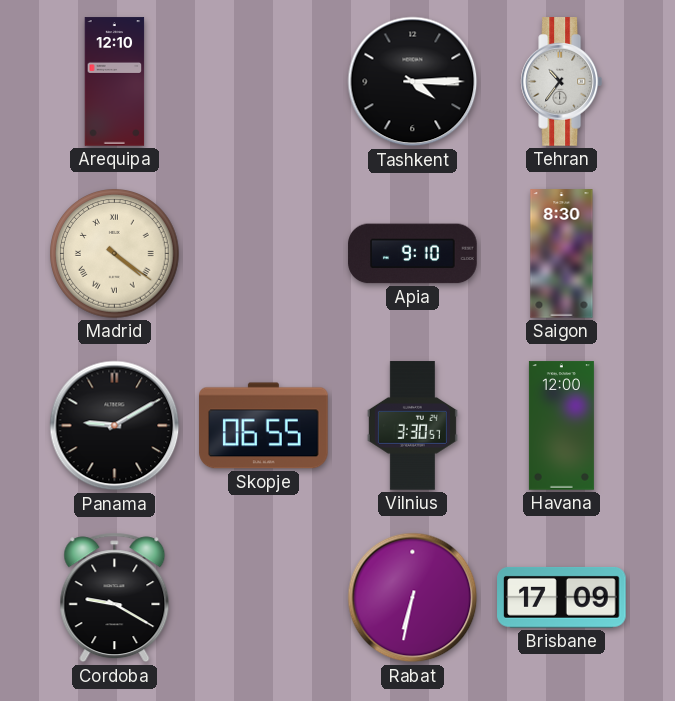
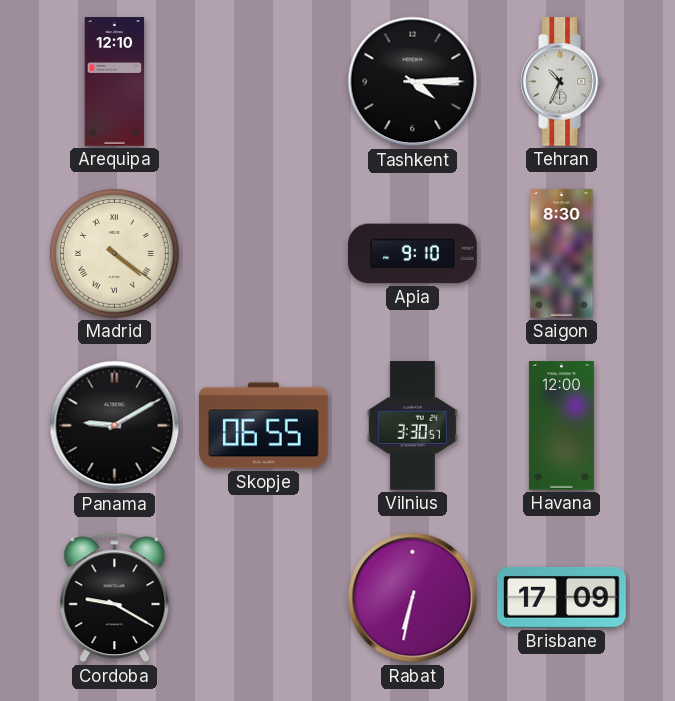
Tehran: 10:36 -> 10:34
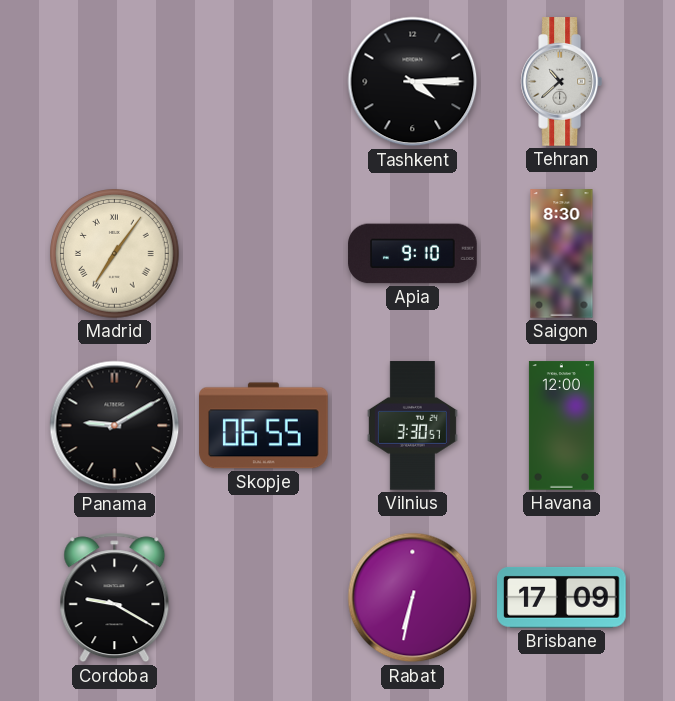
Arequipa: 12:10 -> none
Tehran: 10:34 -> 10:38
Madrid: 4:21 -> 7:06
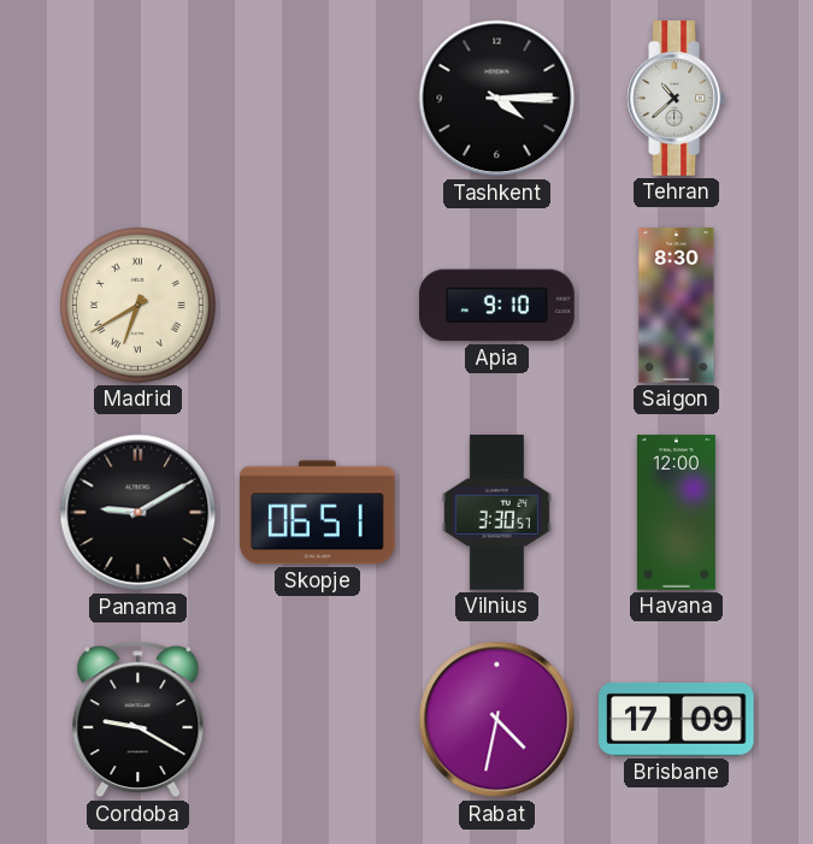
Madrid: 7:06 -> 6:40
Skopje: 06:55 -> 06:51
Rabat: 6:32 -> 4:32
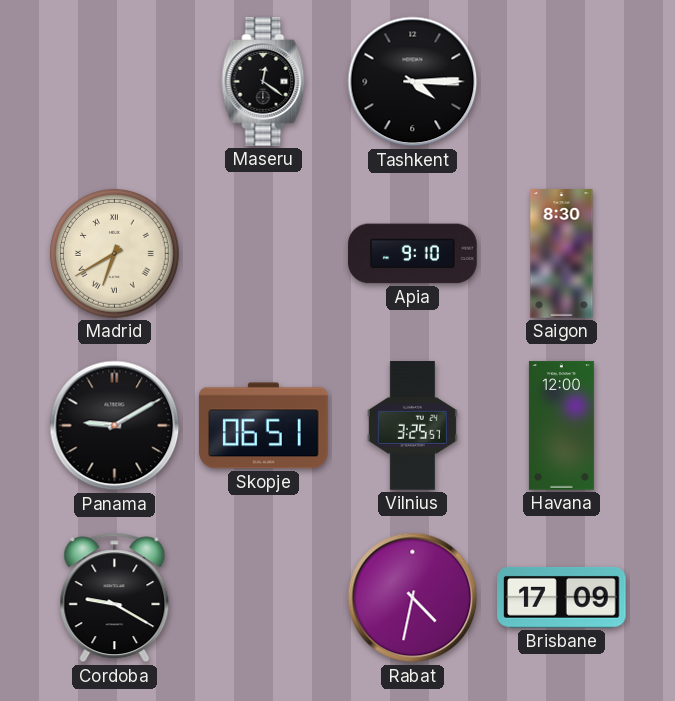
Maseru: none -> 12:21
Tehran: 10:38 -> none
Vilnius: 3:30 -> 3:25
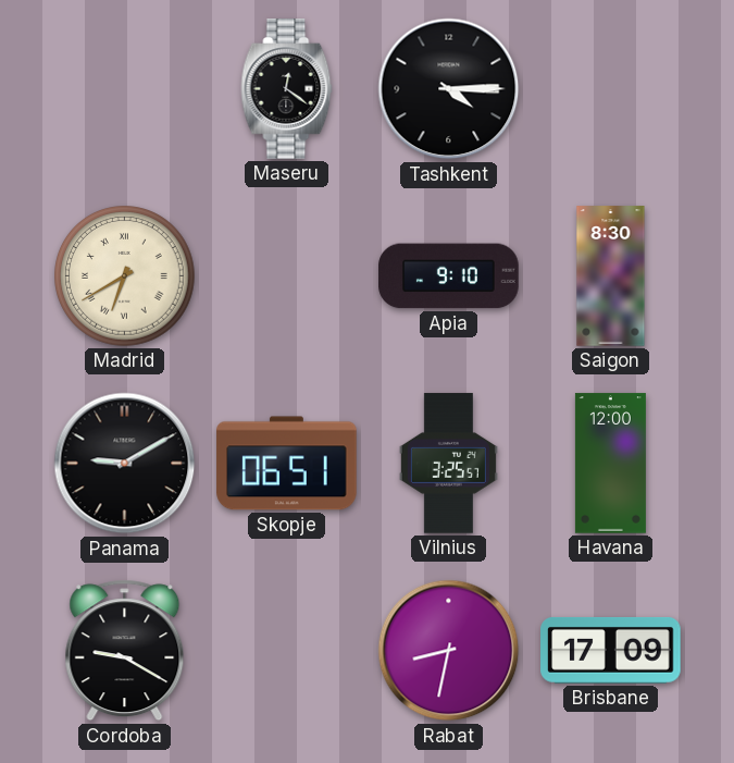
Rabat: 4:32 -> 8:32
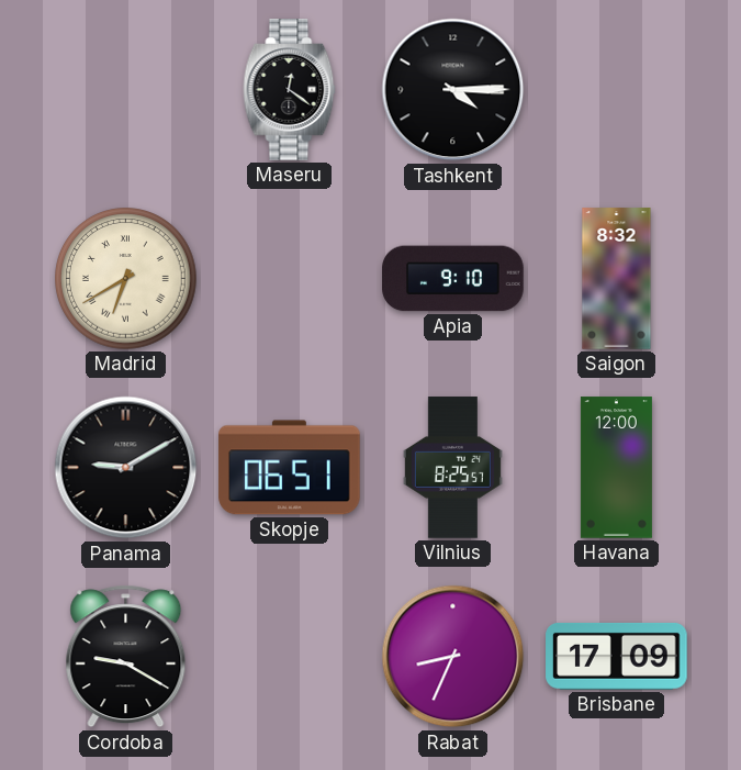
Saigon: 8:30 -> 8:32
Vilnius: 3:25 -> 8:25
Rabat: 8:32 -> 8:34
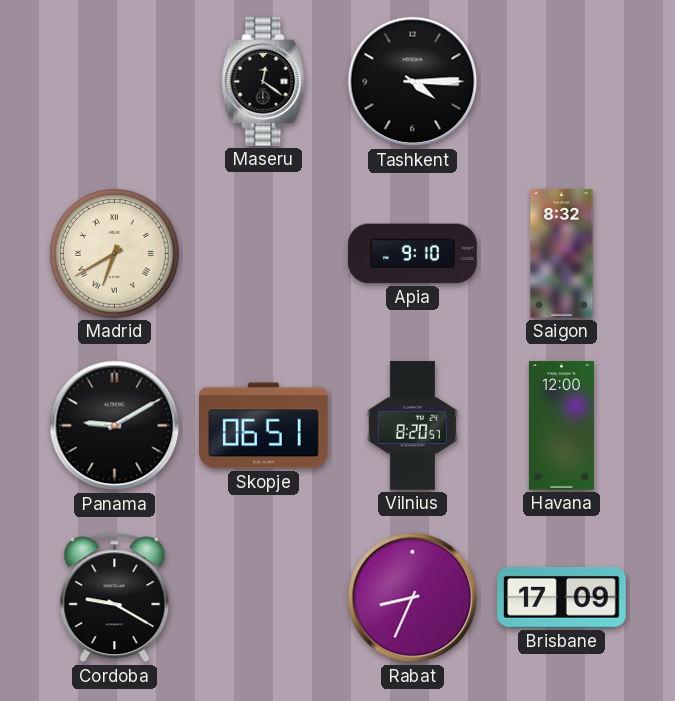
Vilnius: 8:25 -> 8:20
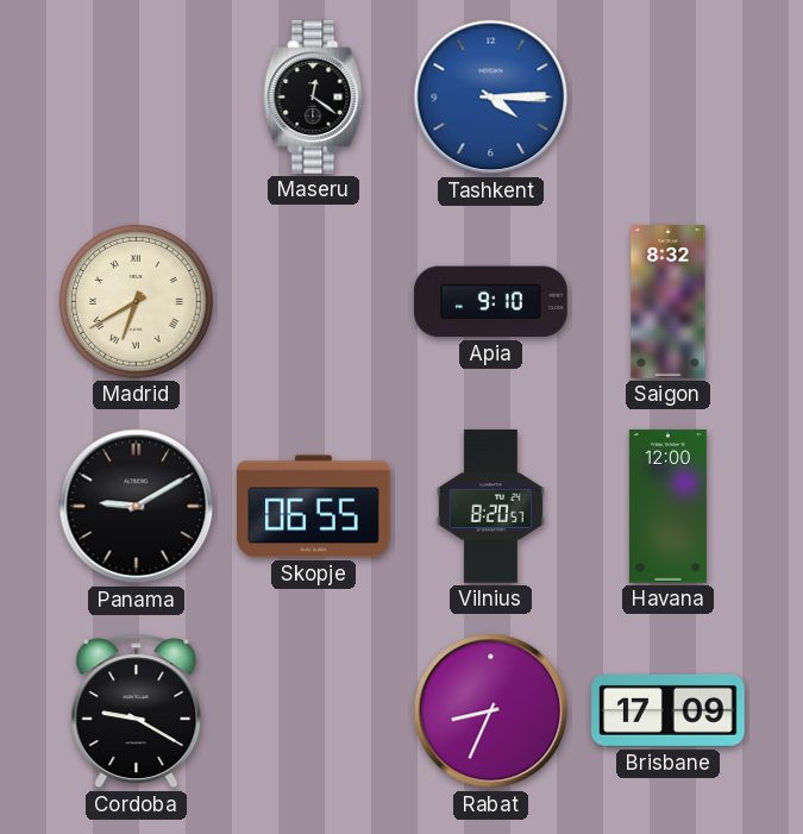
Tashkent dial: black -> blue
Skopje: 06:51 -> 06:55
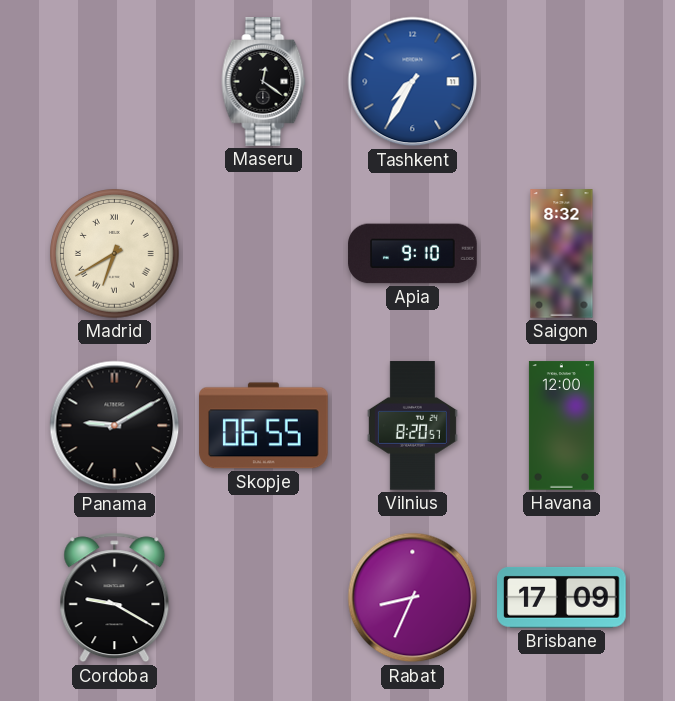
Tashkent: 4:15 -> 7:35
